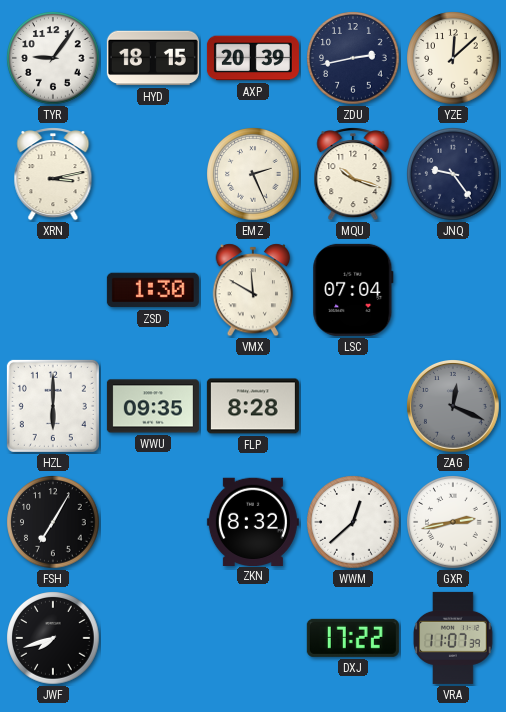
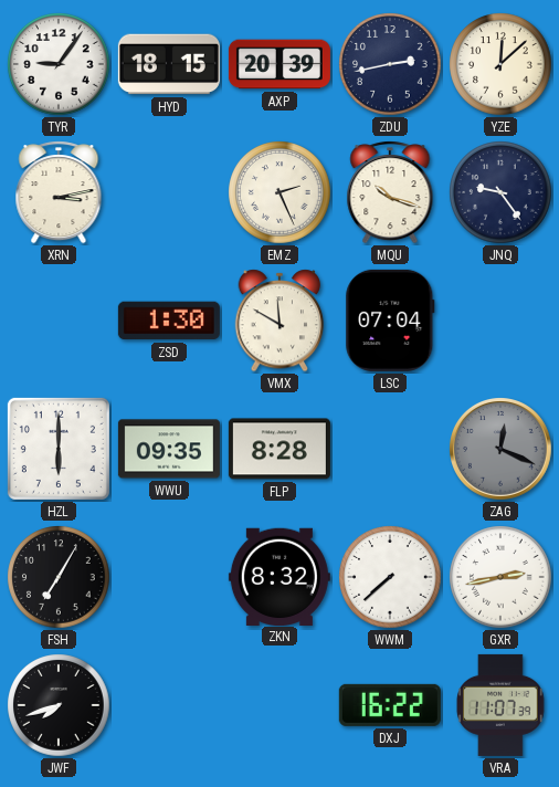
WWM: 12:38 -> 7:38
DXJ: 17:22 -> 16:22
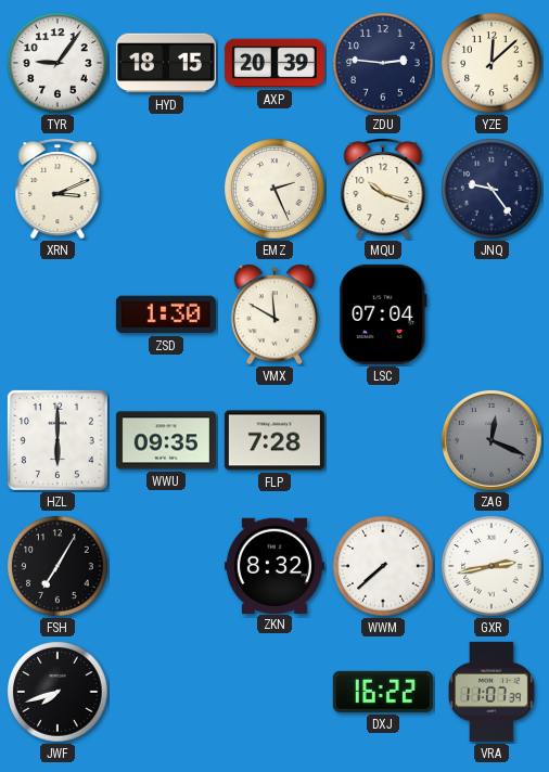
ZDU: 2:43 -> 2:46
XRN: 3:13 -> 3:11
FLP: 8:28 -> 7:28
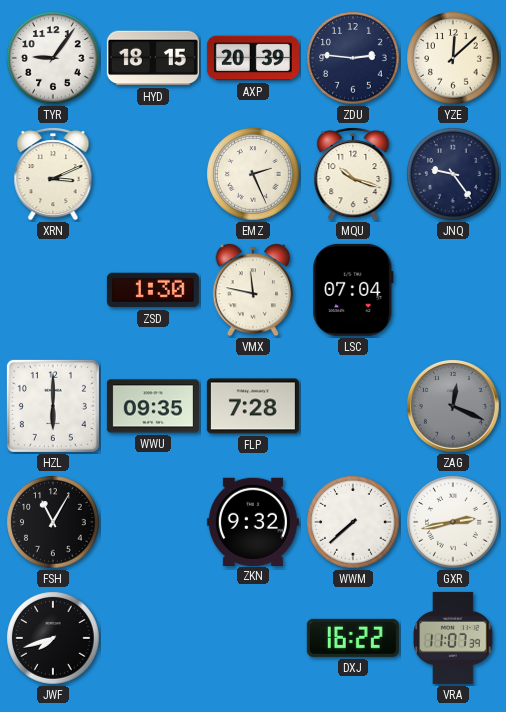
VMX: 11:50 -> 11:47
FSH: 7:05 -> 11:05
ZKN: 8:32 -> 9:32
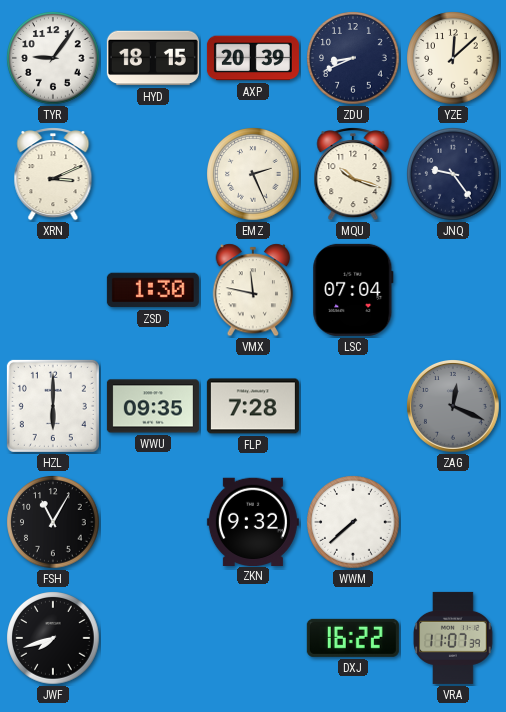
ZDU: 2:46 -> 8:41
GXR: 2:43 -> none
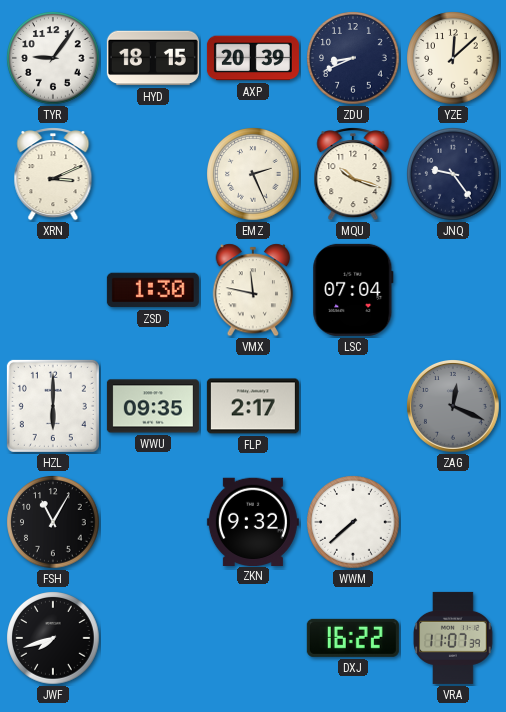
FLP: 7:28 -> 2:17
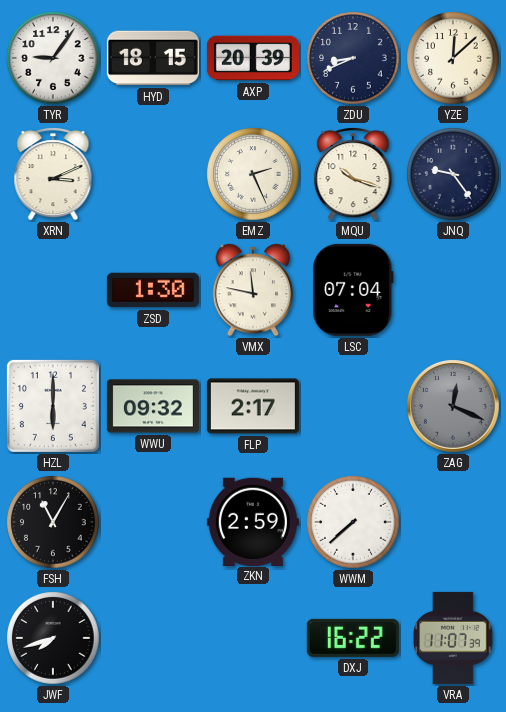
WWU: 09:35 -> 09:32
ZKN: 9:32 -> 2:59
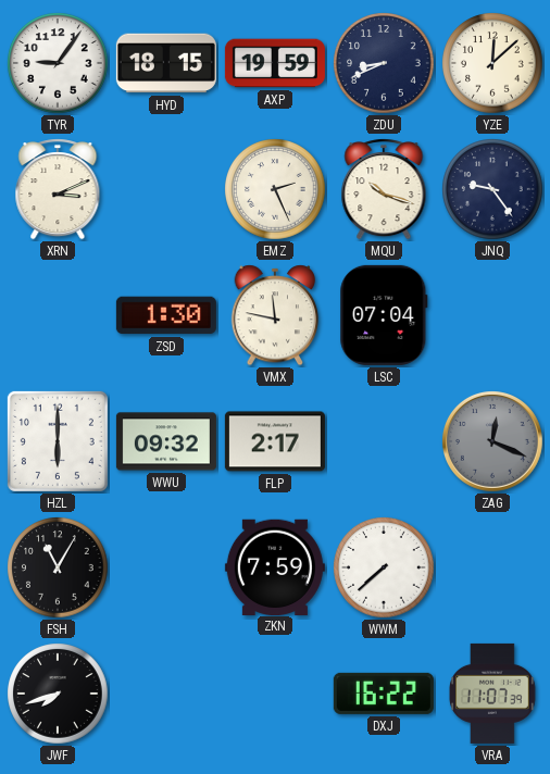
AXP: 20:39 -> 19:59
ZKN: 2:59 -> 7:59
